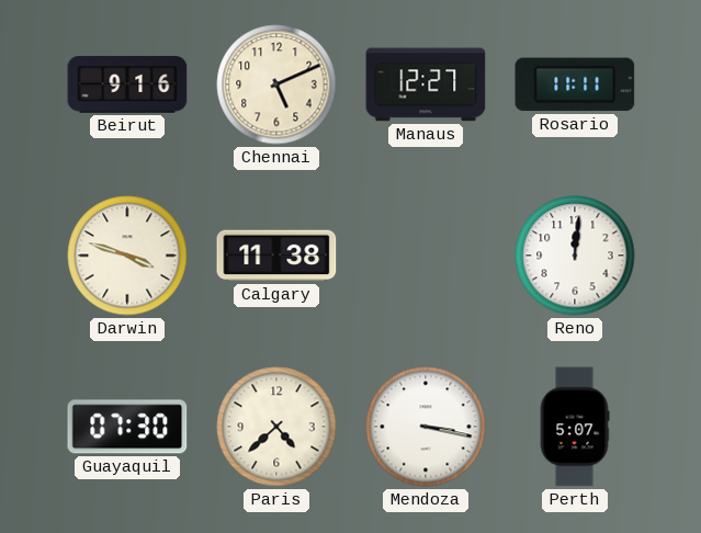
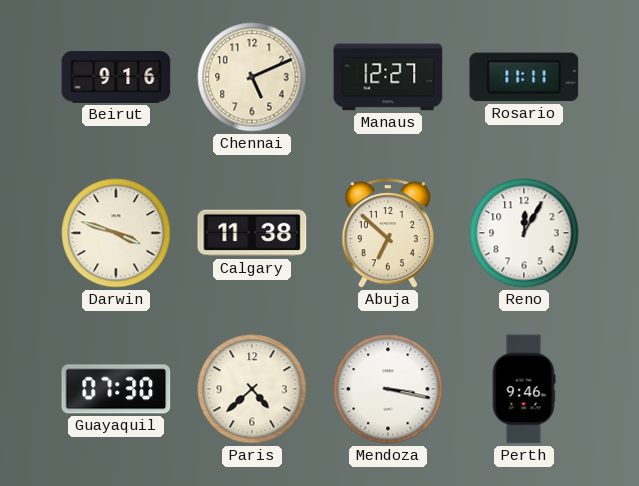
Abuja: none -> 6:52
Reno: 12:01 -> 12:05
Perth: 5:07 -> 9:46
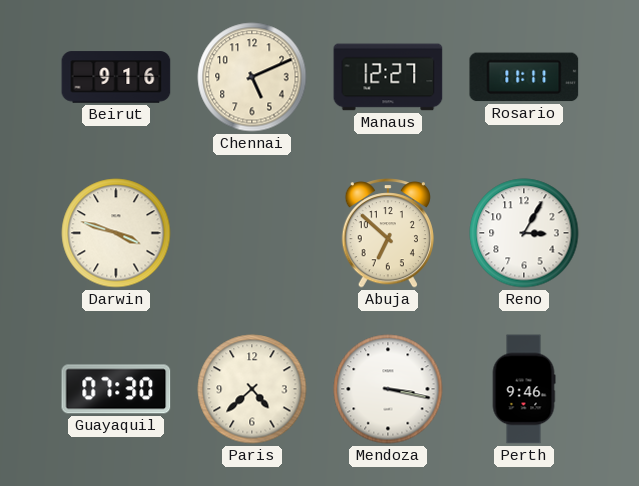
Calgary: 11:38 -> none
Reno: 12:05 -> 3:05
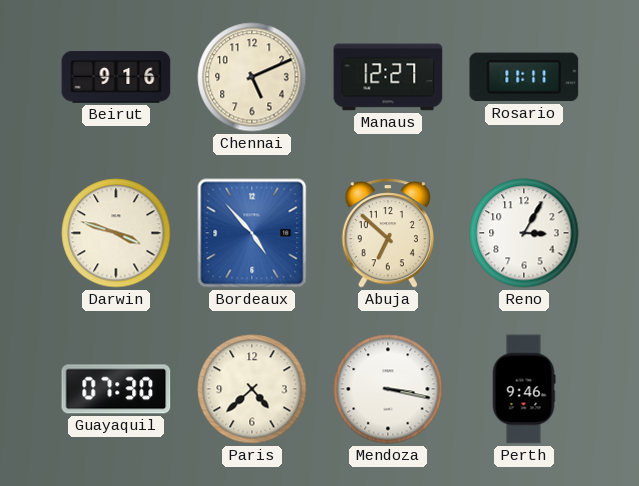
Bordeaux: none -> 4:53
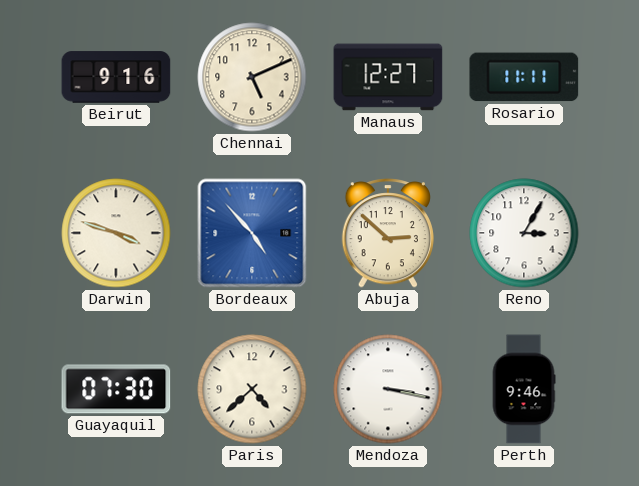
Abuja: 6:52 -> 2:52
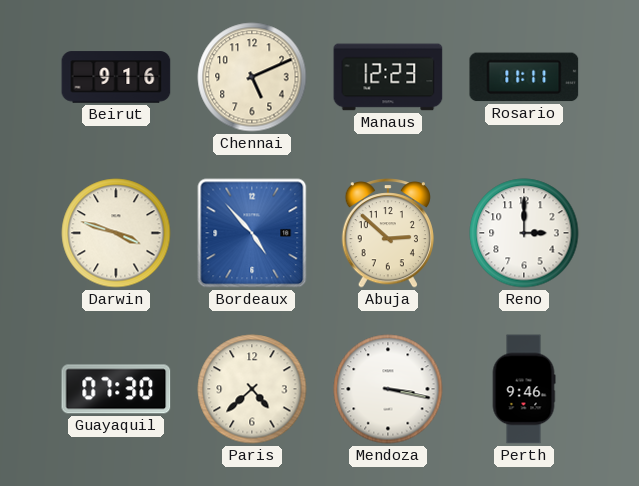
Manaus: 12:27 -> 12:23
Reno: 3:05 -> 3:00
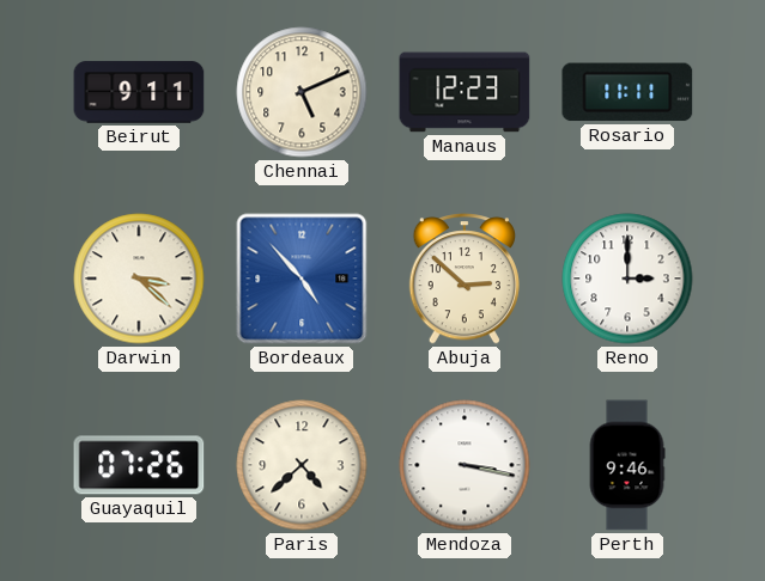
Beirut: 9:16 -> 9:11
Darwin: 3:48 -> 3:22
Guayaquil: 07:30 -> 07:26
